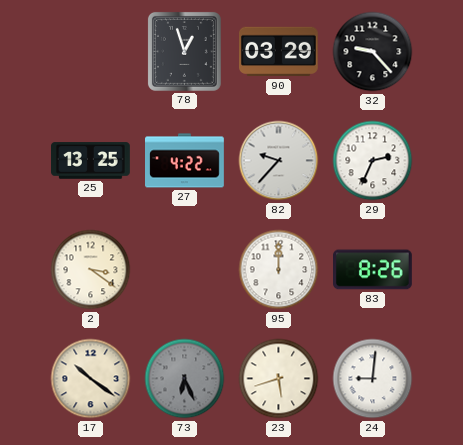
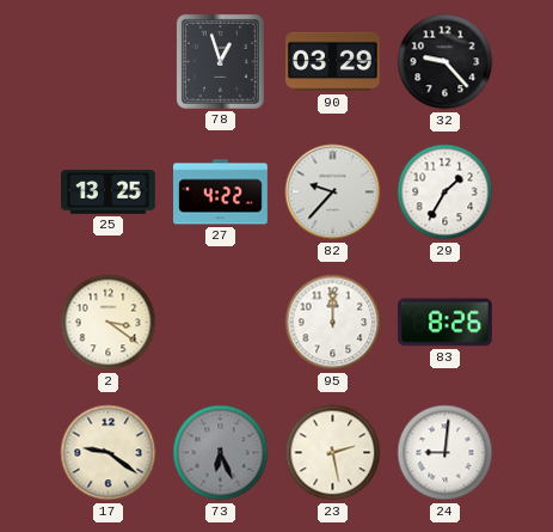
29: 2:34 -> 1:35
17: 10:21 -> 9:21
23: 5:42 -> 2:28
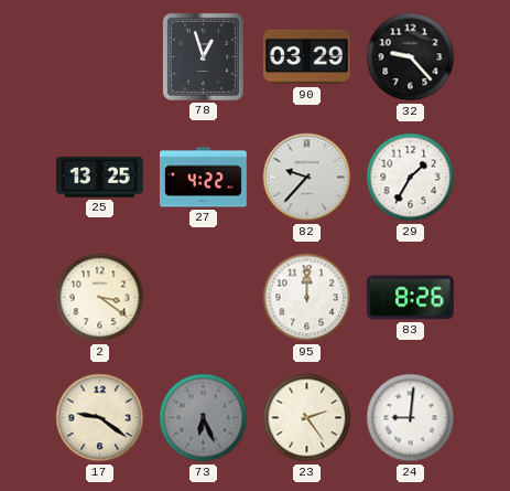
23: 2:28 -> 2:24
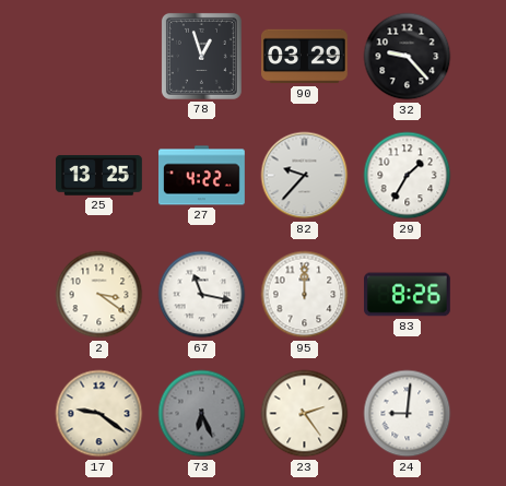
67: none -> 11:17
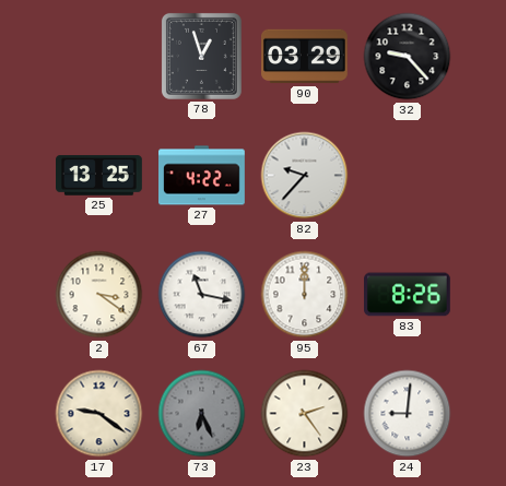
29: 1:35 -> none
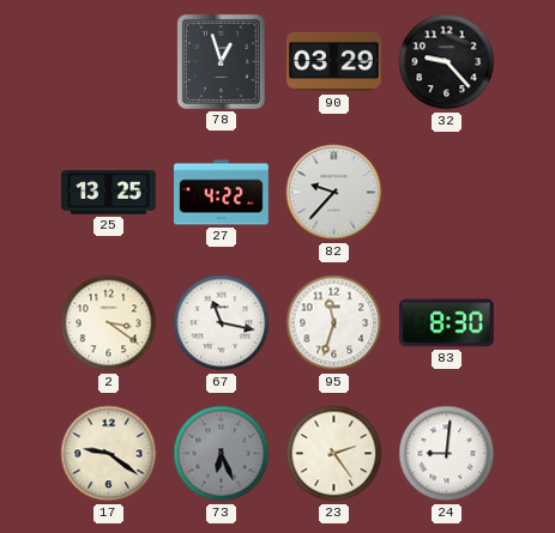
95: 12:00 -> 11:33
83: 8:26 -> 8:30
